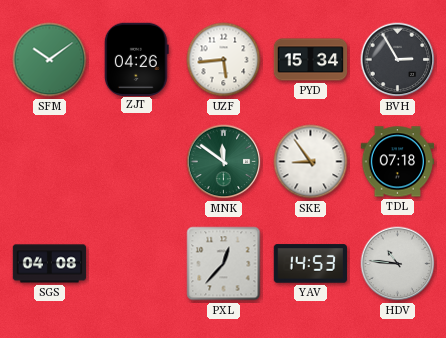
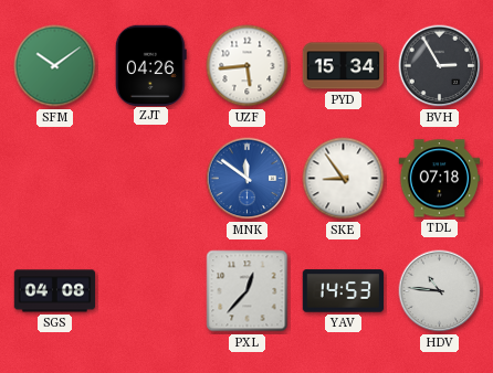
MNK dial: green -> blue
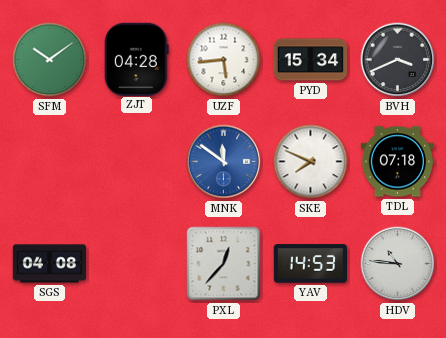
ZJT: 04:26 -> 04:28
BVH: 2:55 -> 3:41
SKE: 8:54 -> 7:49
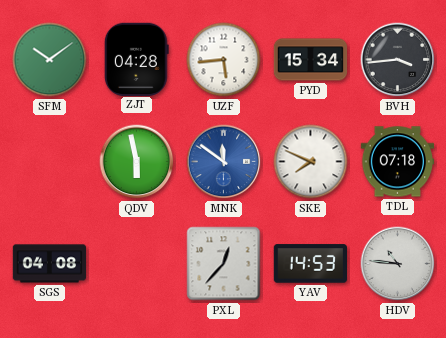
BVH: 3:41 -> 3:44
QDV: none -> 5:58
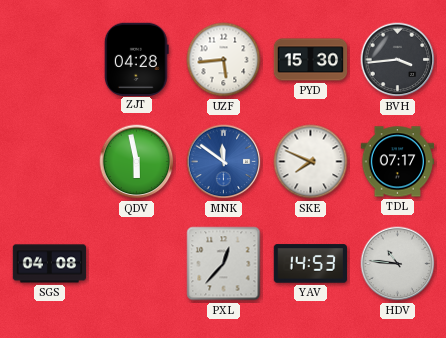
SFM: 10:09 -> none
PYD: 15:34 -> 15:30
TDL: 07:18 -> 07:17
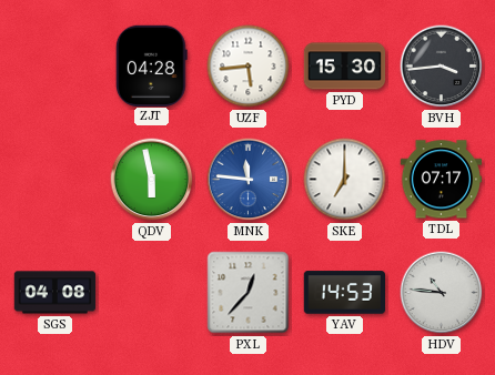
MNK: 11:51 -> 11:46
SKE: 7:49 -> 7:00
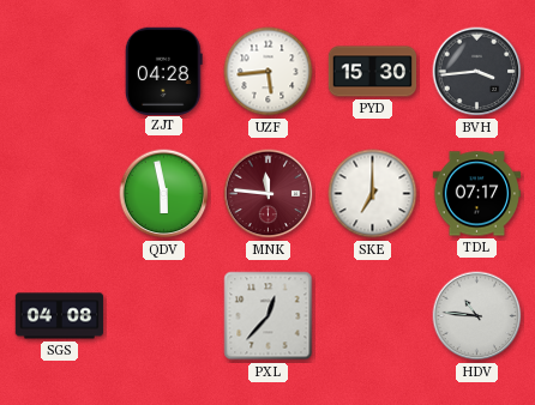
MNK dial: blue -> burgundy
YAV: 14:53 -> none
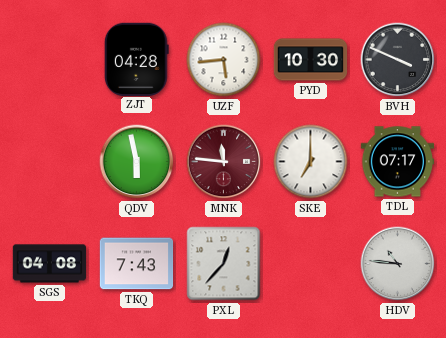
PYD: 15:30 -> 10:30
BVH: 3:44 -> 3:49
TKQ: none -> 7:43
